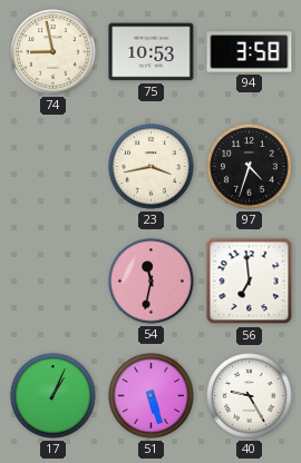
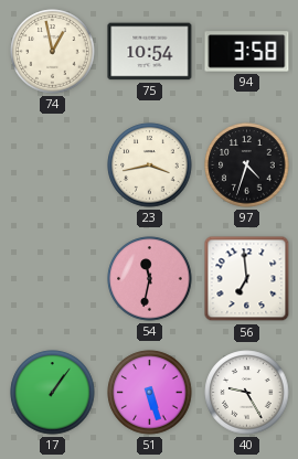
74: 8:58 -> 12:58
75: 10:53 -> 10:54
17: 1:04 -> 1:06
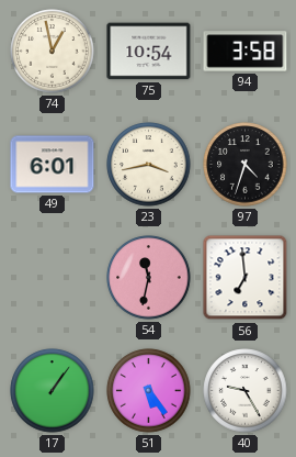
49: none -> 6:01
51: 5:27 -> 5:24
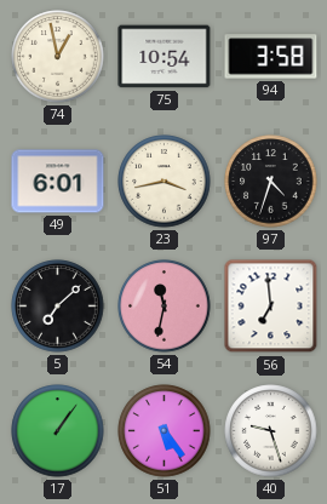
5: none -> 7:08
40: 9:25 -> 9:27
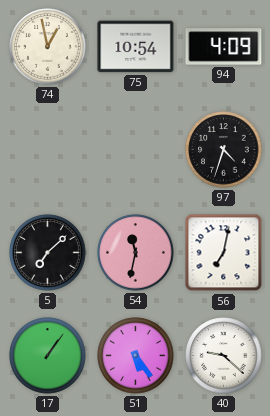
94: 3:58 -> 4:09
49: 6:01 -> none
23: 3:43 -> none
56: 6:59 -> 7:02
40: 9:27 -> 9:22
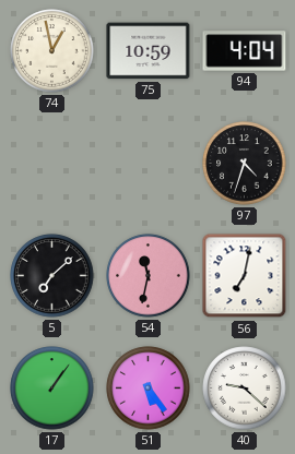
75: 10:54 -> 10:59
94: 4:09 -> 4:04
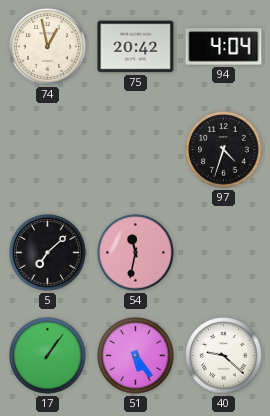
75: 10:59 -> 20:42
56: 7:02 -> none
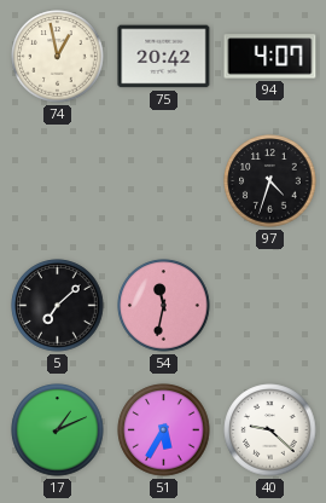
94: 4:04 -> 4:07
17: 1:06 -> 1:11
51: 5:24 -> 5:35
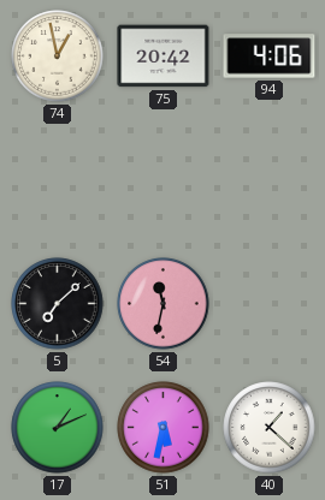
94: 4:07 -> 4:06
97: 4:33 -> none
51: 5:35 -> 5:32
40: 9:22 -> 1:22
